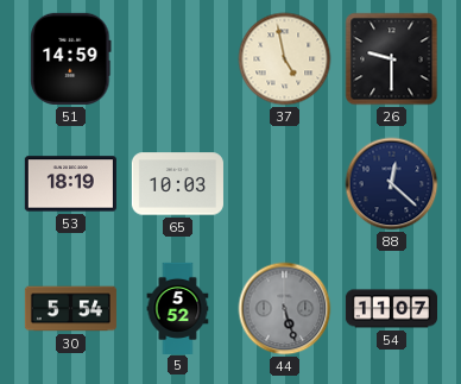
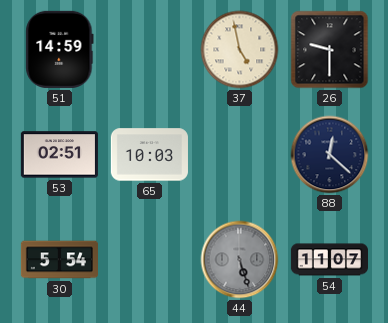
53: 18:19 -> 02:51
5: 5:52 -> none
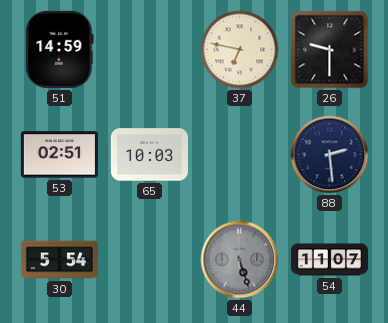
37: 4:58 -> 6:47
88: 12:22 -> 2:29
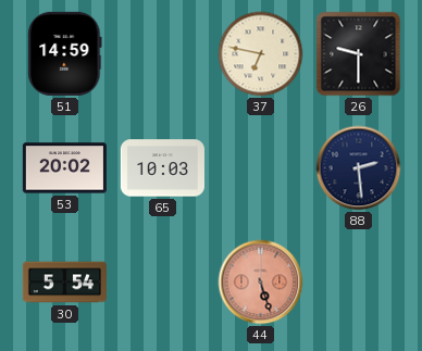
53: 02:51 -> 20:02
44 dial: grey -> salmon
54: 11:07 -> none
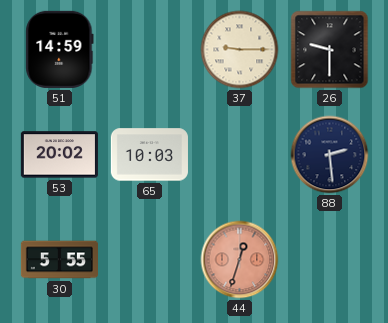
37: 6:47 -> 9:15
30: 5:54 -> 5:55
44: 5:27 -> 12:33
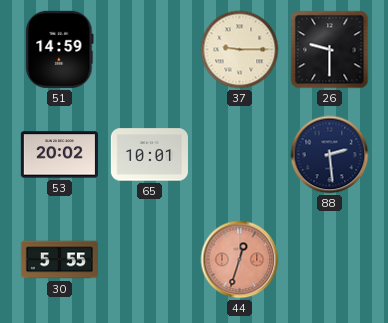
65: 10:03 -> 10:01
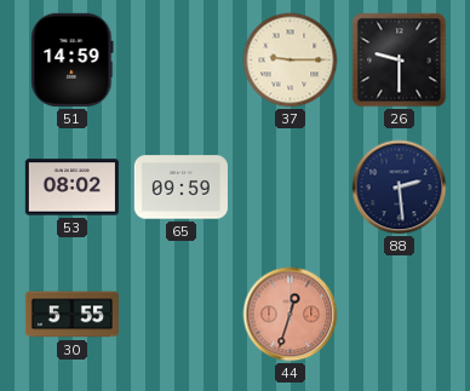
53: 20:02 -> 08:02
65: 10:01 -> 09:59
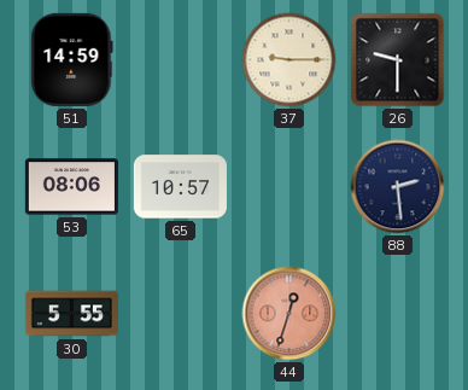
53: 08:02 -> 08:06
65: 09:59 -> 10:57
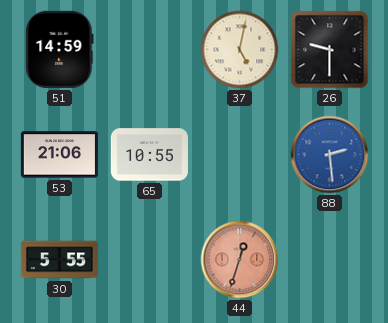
37: 9:15 -> 5:02
53: 08:06 -> 21:06
65: 10:57 -> 10:55
88 dial: navy -> blue
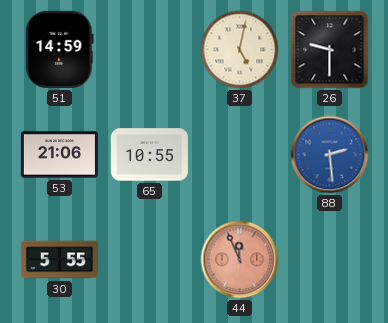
44: 12:33 -> 11:56
